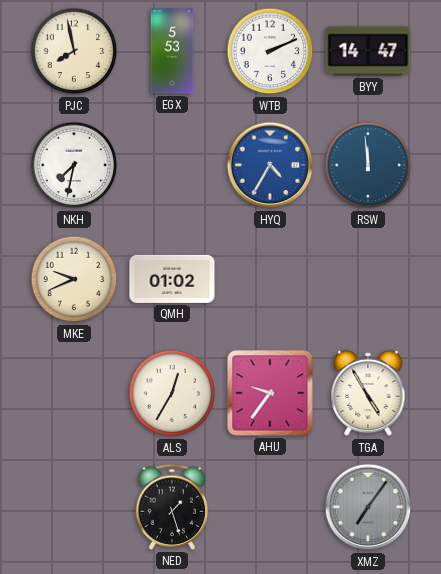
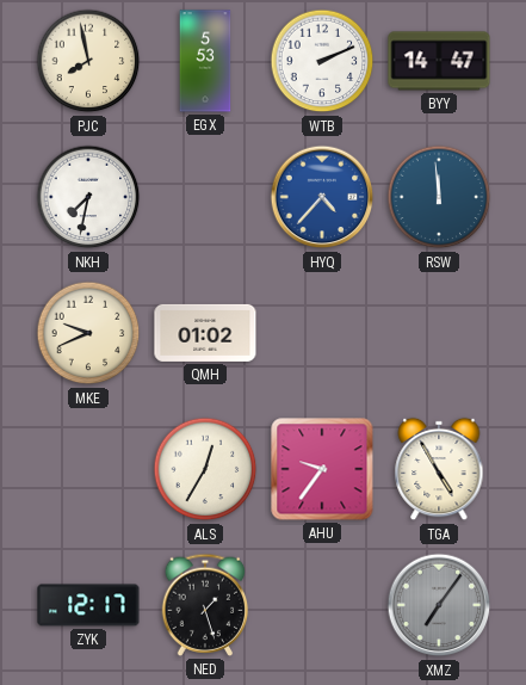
HYQ: 4:35 -> 4:37
ZYK: none -> 12:17
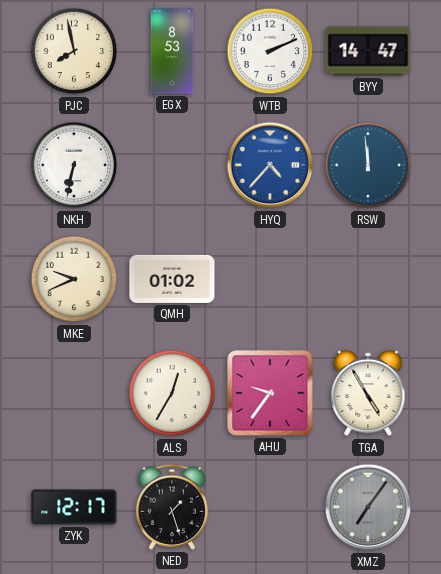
EGX: 5:53 -> 8:53
NKH: 7:32 -> 6:32
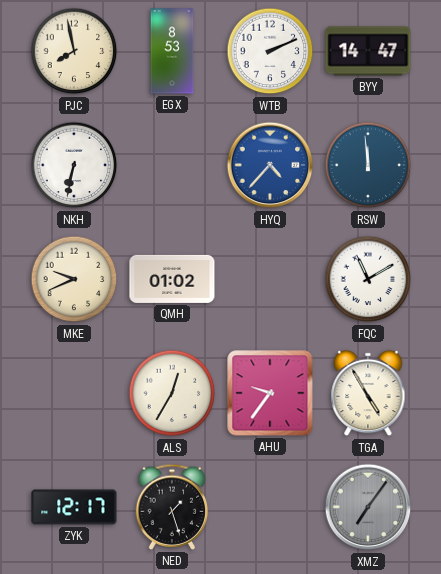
FQC: none -> 11:10
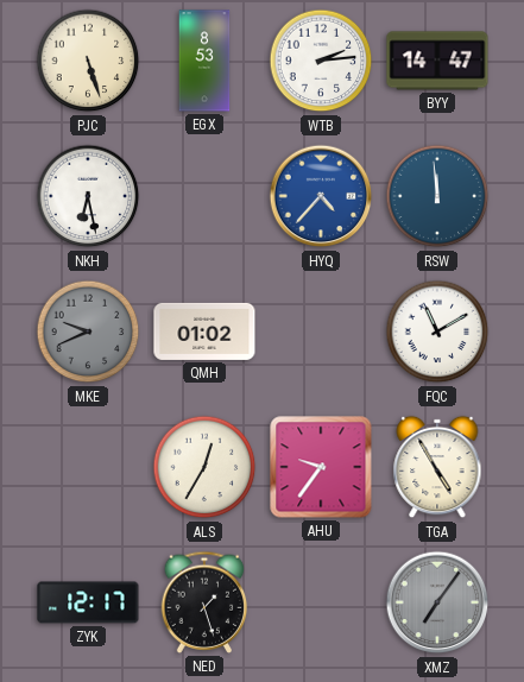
PJC: 7:58 -> 5:27
WTB: 2:11 -> 2:14
NKH: 6:32 -> 6:28
MKE dial: cream -> grey
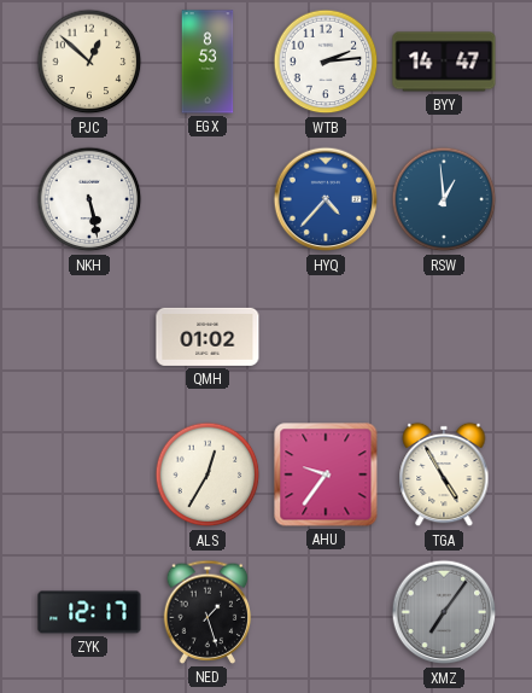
PJC: 5:27 -> 12:52
NKH: 6:28 -> 5:28
RSW: 11:59 -> 12:59
MKE: 9:41 -> none
FQC: 11:10 -> none
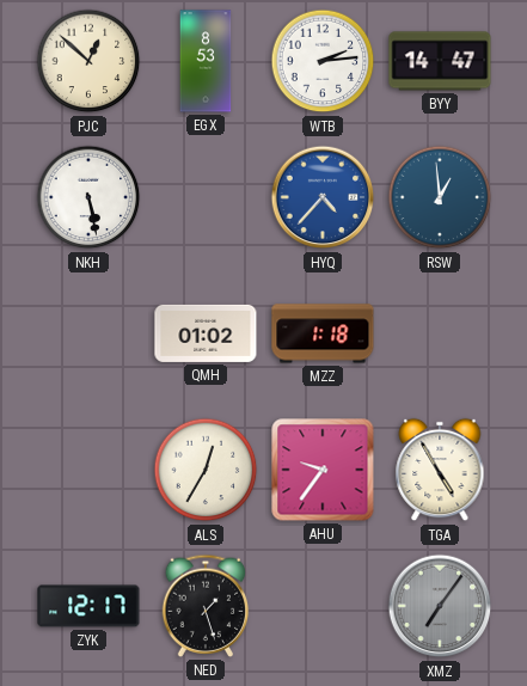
MZZ: none -> 1:18
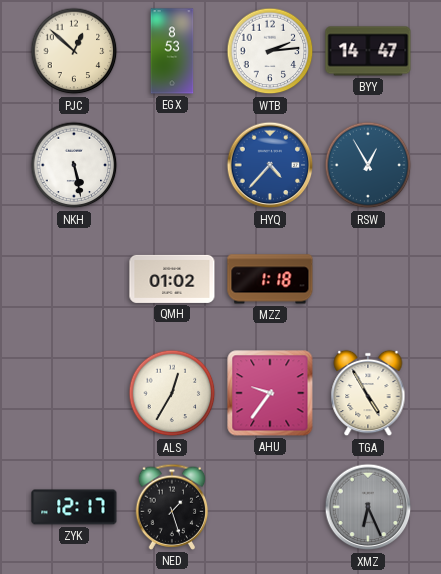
RSW: 12:59 -> 12:55
XMZ: 7:06 -> 6:26
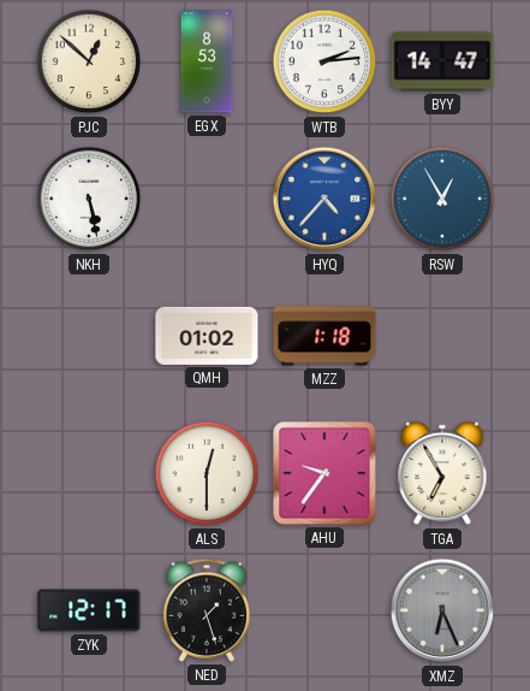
ALS: 12:35 -> 12:30
TGA: 4:55 -> 6:55
